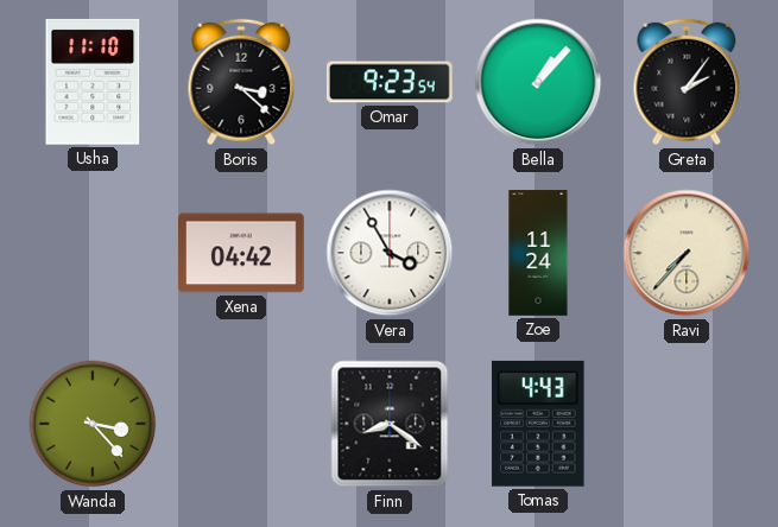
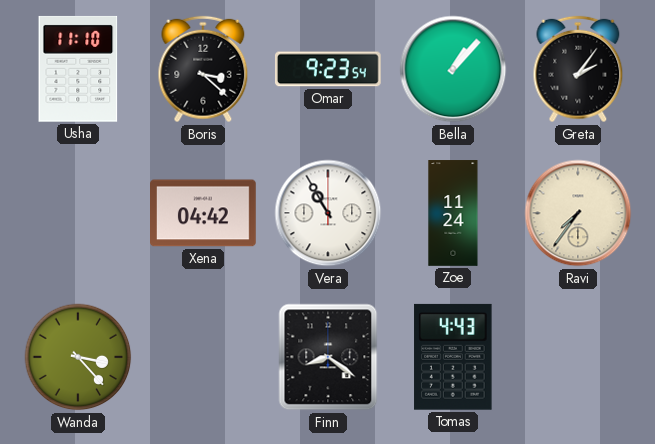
Vera: 3:55 -> 10:55
Ravi: 7:37 -> 7:36
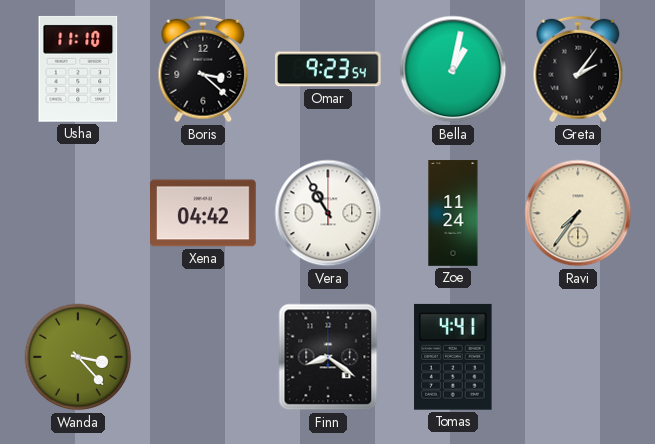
Bella: 1:07 -> 1:02
Tomas: 4:43 -> 4:41
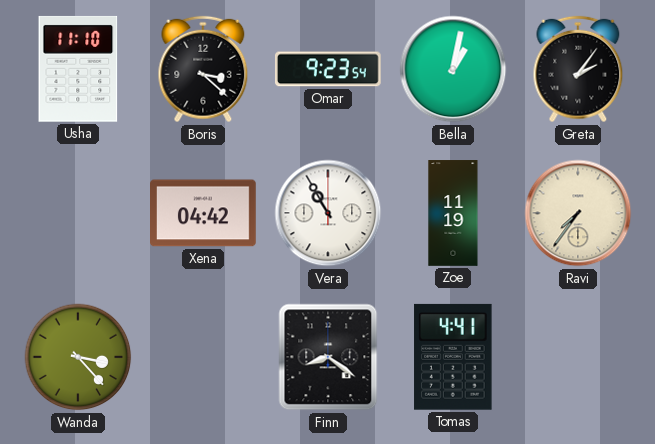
Zoe: 11:24 -> 11:19
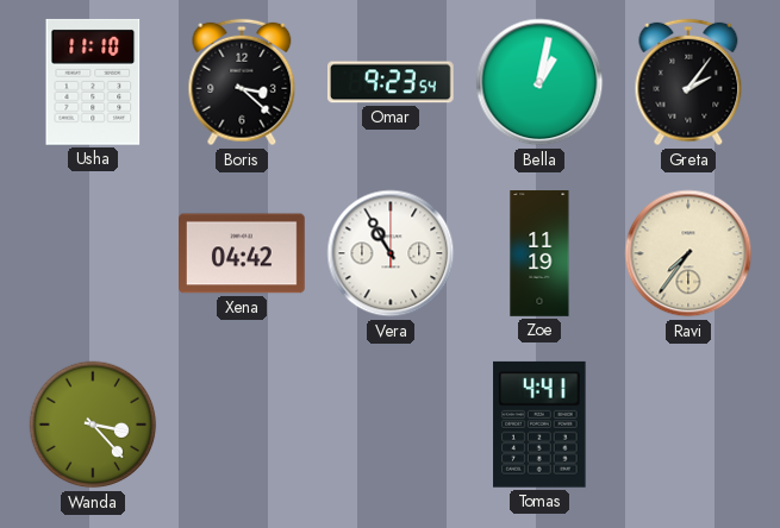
Finn: 8:21 -> none
